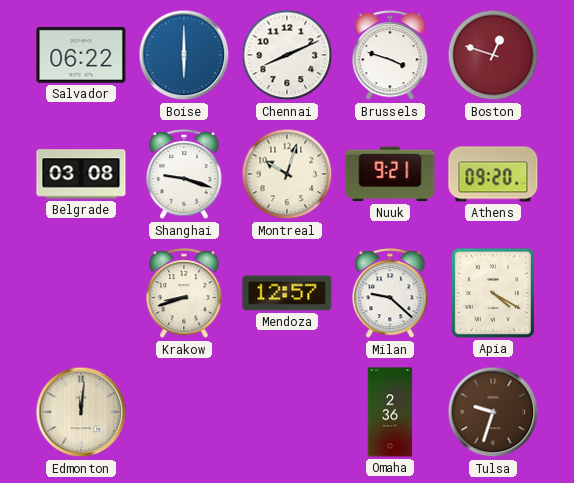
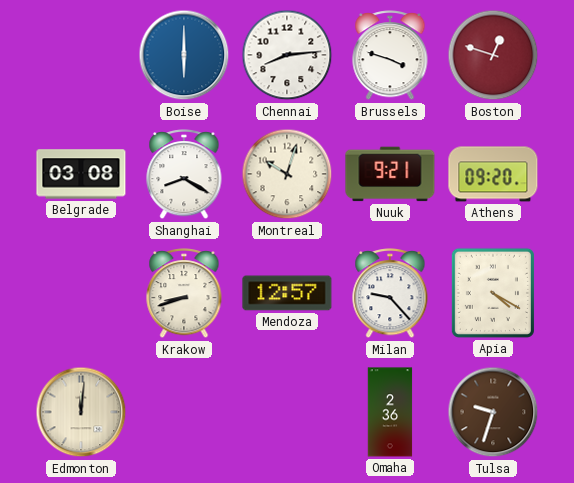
Salvador: 06:22 -> none
Chennai: 8:11 -> 8:14
Shanghai: 9:18 -> 8:20
Milan: 9:22 -> 9:23
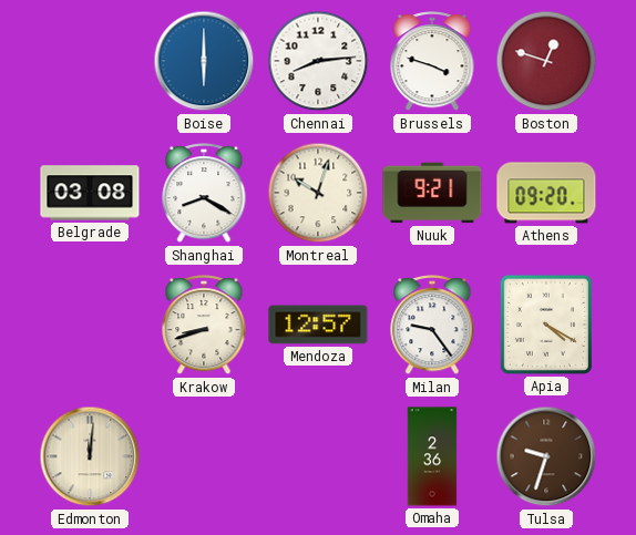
Milan: 9:23 -> 9:24
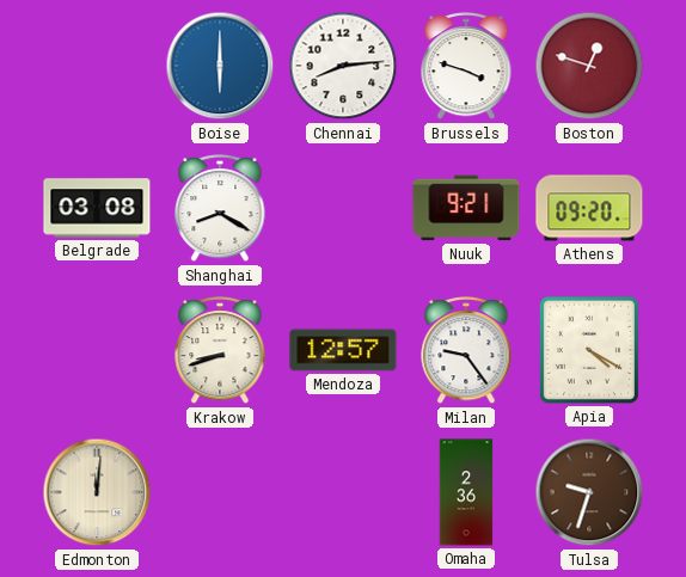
Montreal: 10:03 -> none
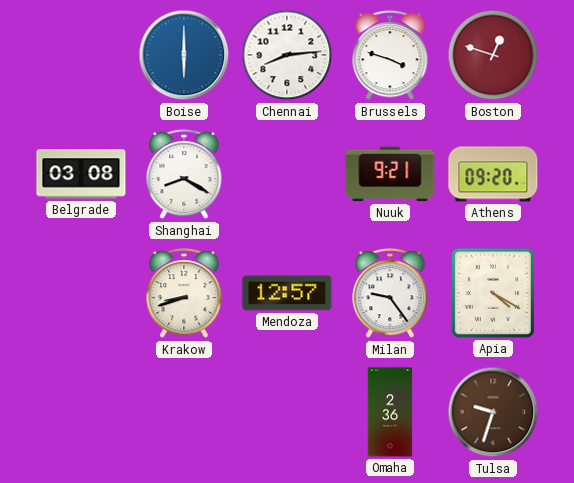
Edmonton: 12:01 -> none
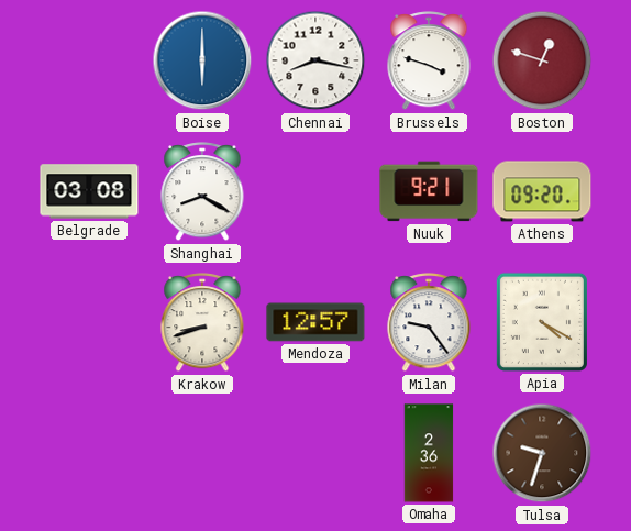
Chennai: 8:14 -> 8:17
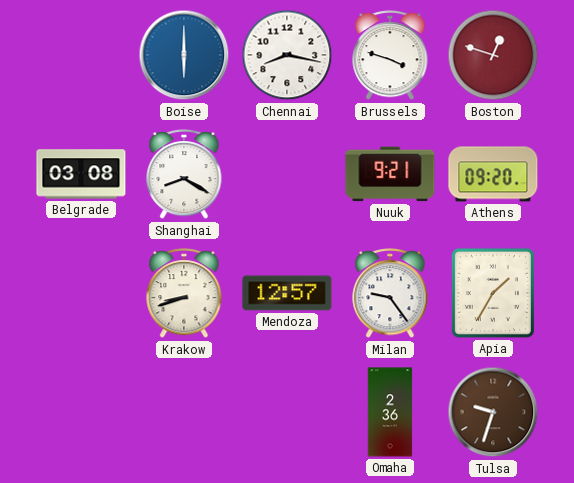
Apia: 4:20 -> 1:35
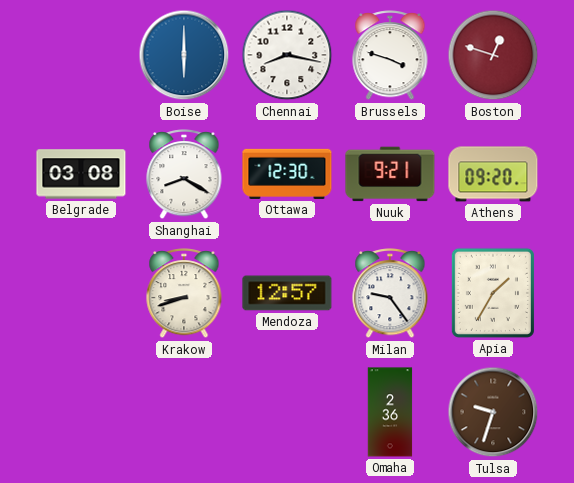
Ottawa: none -> 12:30
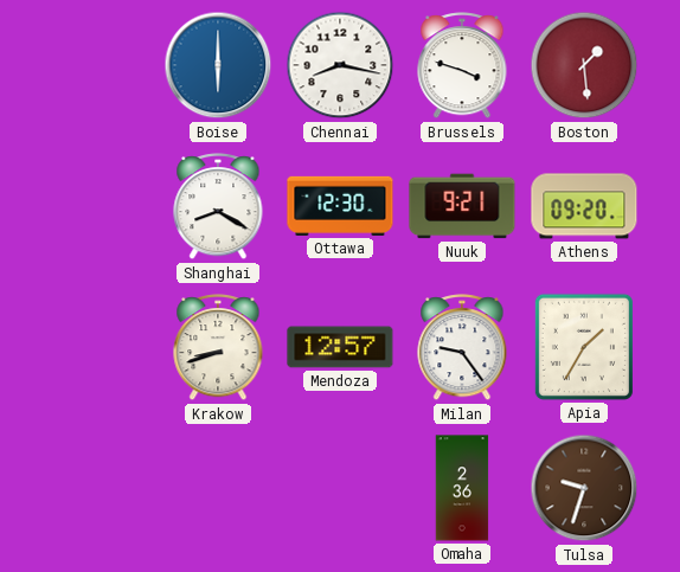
Boston: 12:48 -> 1:29
Belgrade: 03:08 -> none
